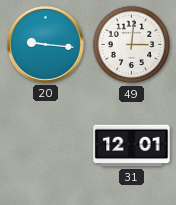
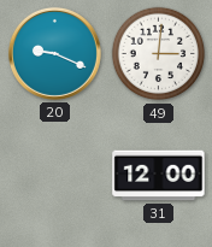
20: 9:16 -> 9:19
31: 12:01 -> 12:00
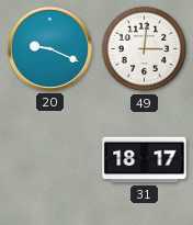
31: 12:00 -> 18:17
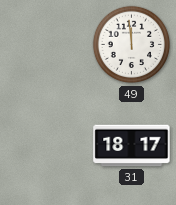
20: 9:19 -> none
49: 3:01 -> 11:59
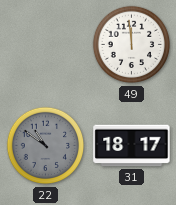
22: none -> 10:51
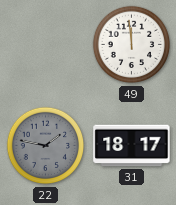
22: 10:51 -> 1:47
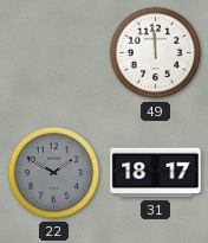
22: 1:47 -> 1:50
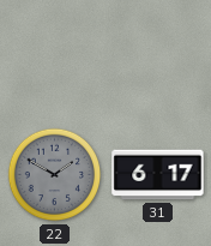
49: 11:59 -> none
31: 18:17 -> 6:17
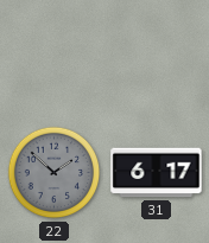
22: 1:50 -> 1:52
